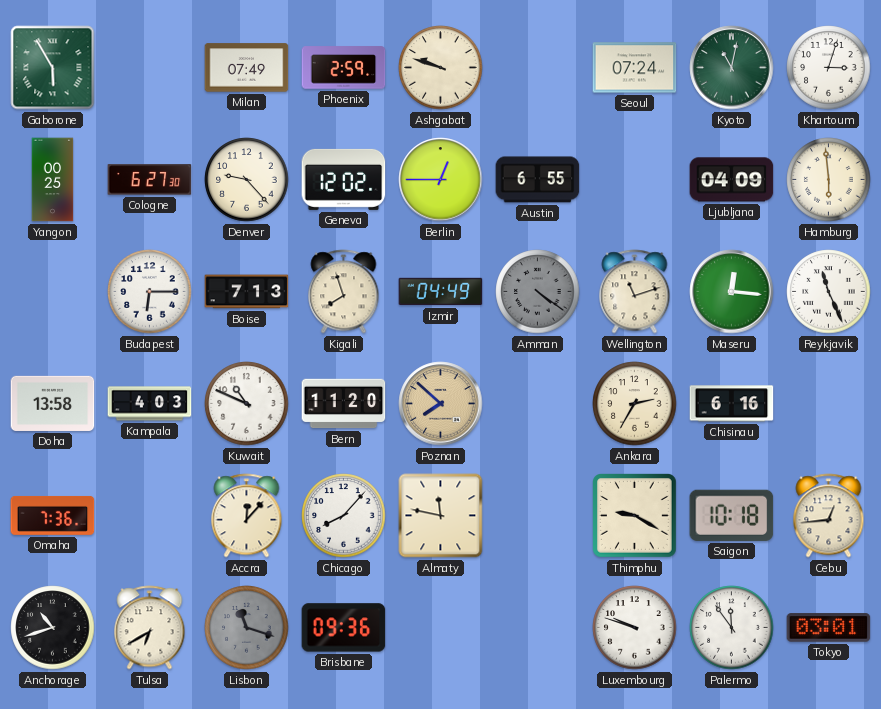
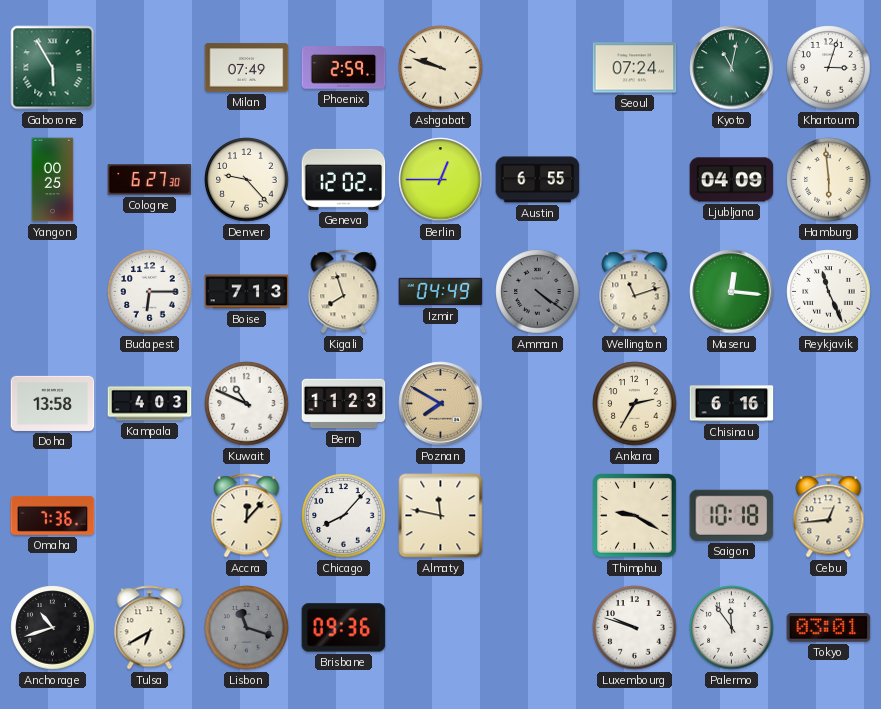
Bern: 11:20 -> 11:23
Poznan: 7:52 -> 7:50
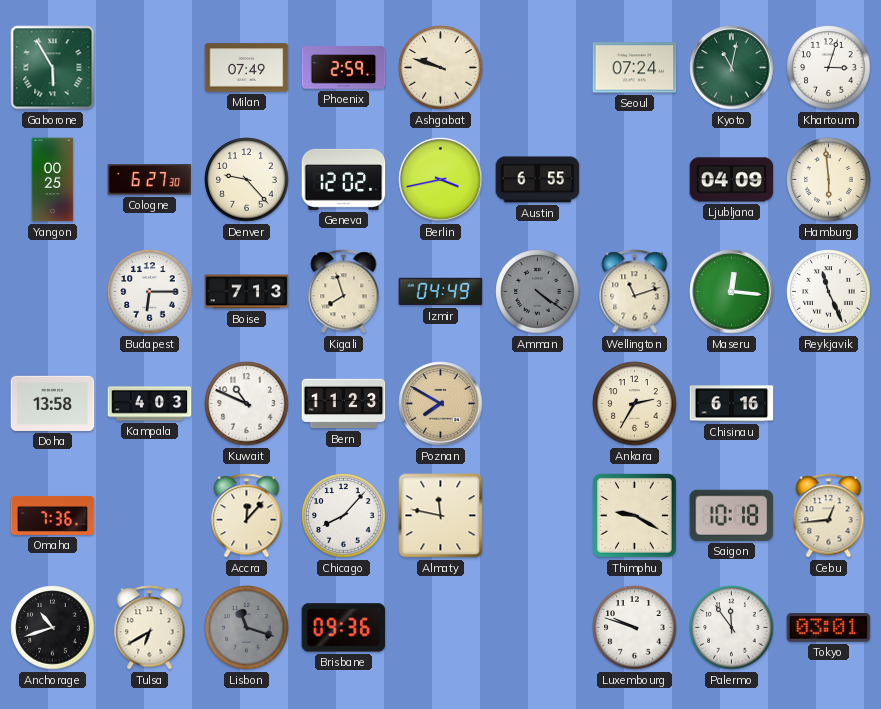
Berlin: 12:45 -> 3:43
